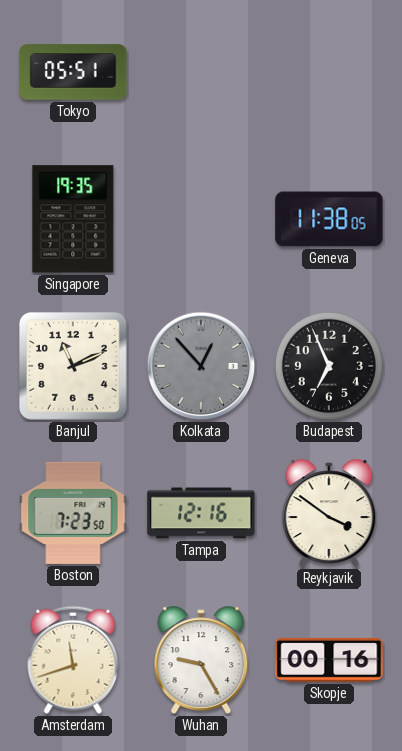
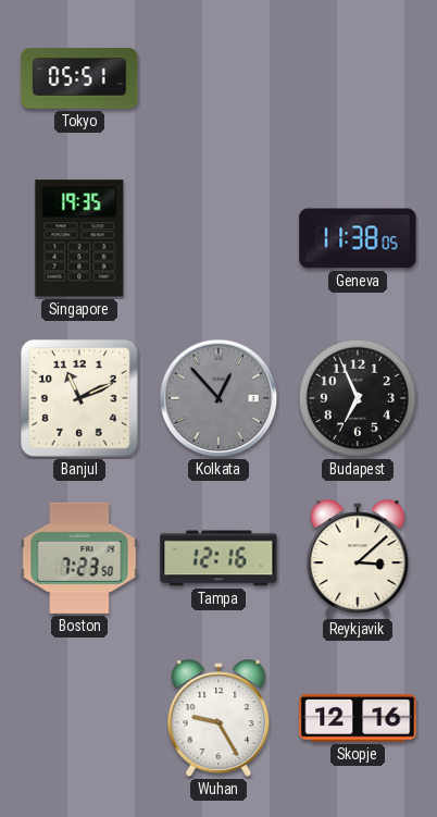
Reykjavik: 3:51 -> 3:08
Amsterdam: 11:42 -> none
Skopje: 00:16 -> 12:16
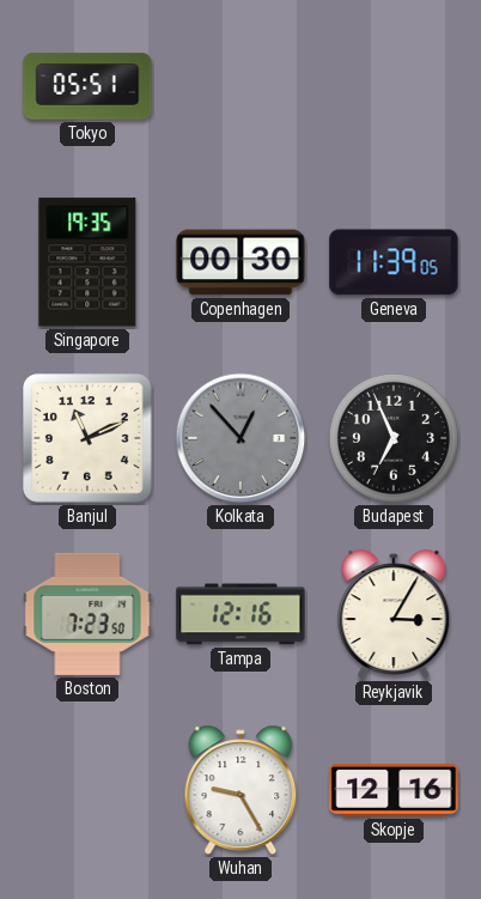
Copenhagen: none -> 00:30
Geneva: 11:38 -> 11:39
Reykjavik: 3:08 -> 3:05
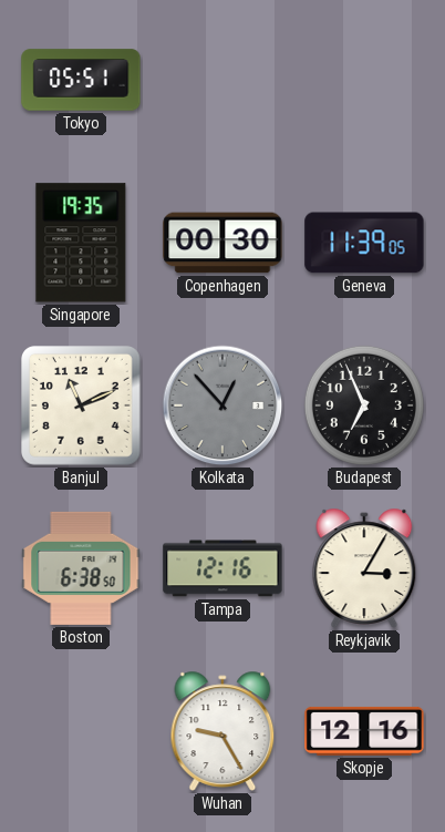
Boston: 7:23 -> 6:38
